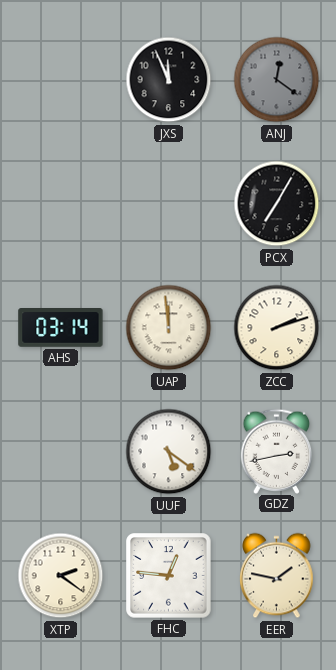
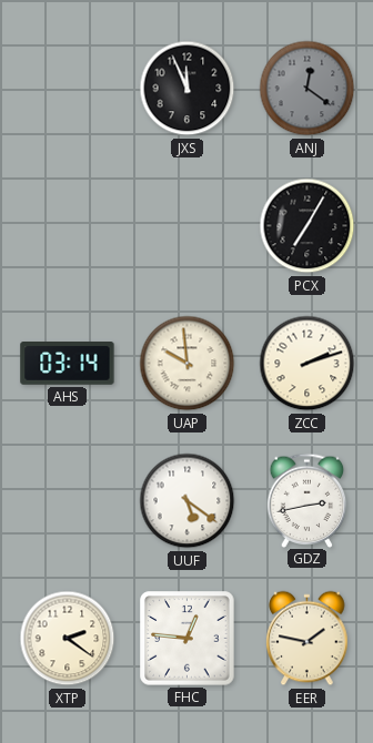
UAP: 11:59 -> 9:59
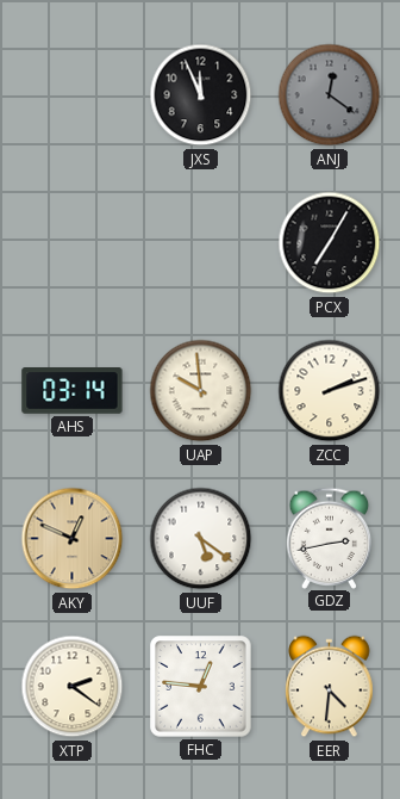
AKY: none -> 12:49
EER: 1:47 -> 4:31
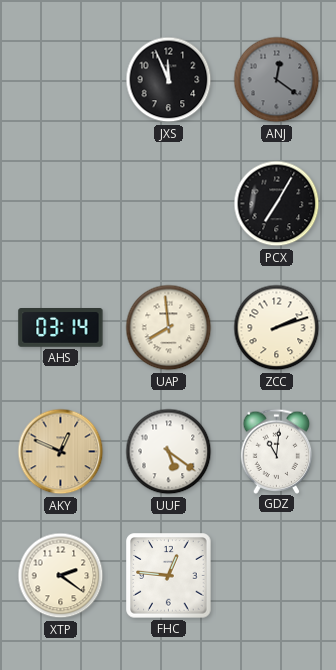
UAP: 9:59 -> 7:59
GDZ: 2:43 -> 11:01
EER: 4:31 -> none
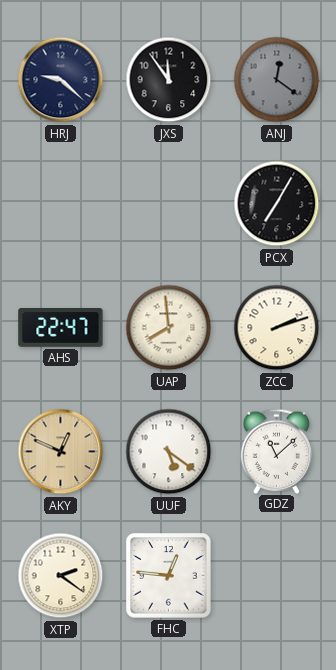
HRJ: none -> 9:22
JXS: 11:56 -> 11:54
AHS: 03:14 -> 22:47
GDZ: 11:01 -> 11:08
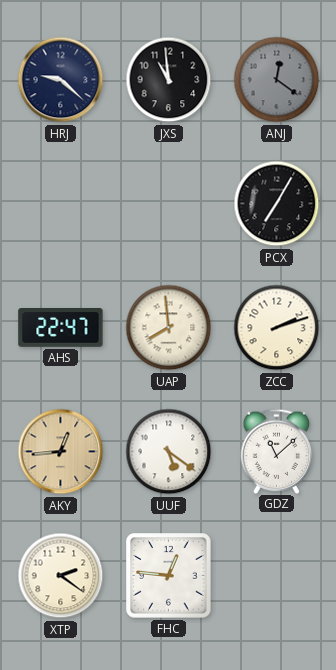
JXS: 11:54 -> 10:59
AKY: 12:49 -> 12:44
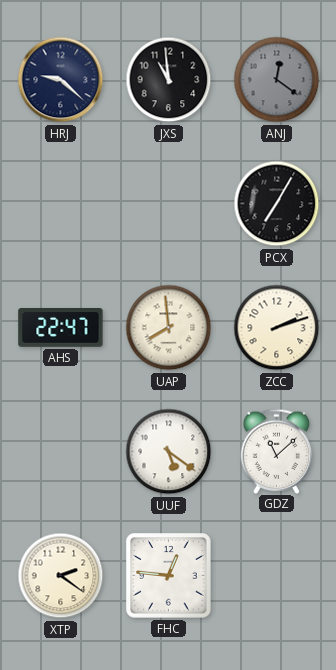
AKY: 12:44 -> none
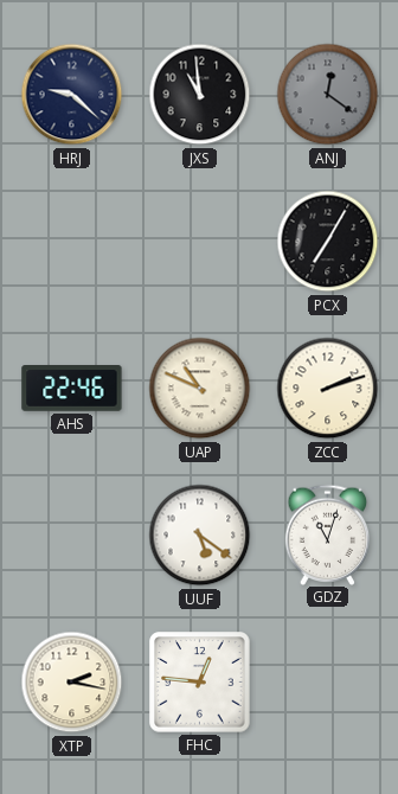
AHS: 22:47 -> 22:46
UAP: 7:59 -> 10:49
GDZ: 11:08 -> 11:03
XTP: 2:21 -> 2:17
